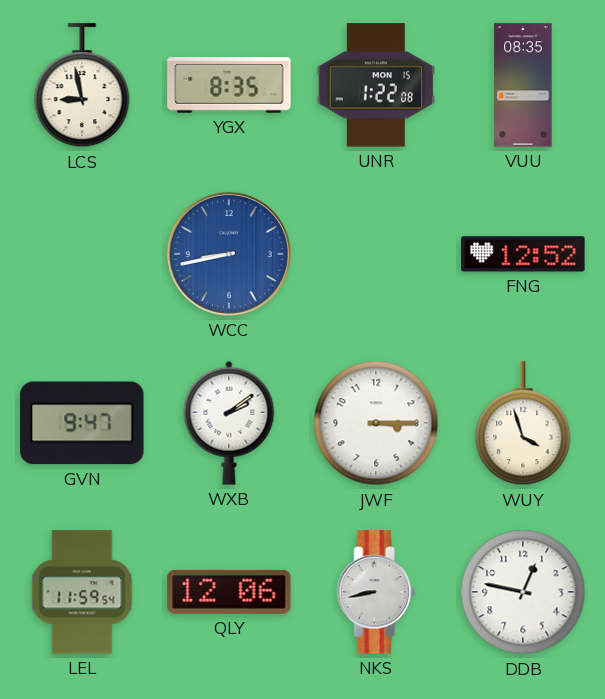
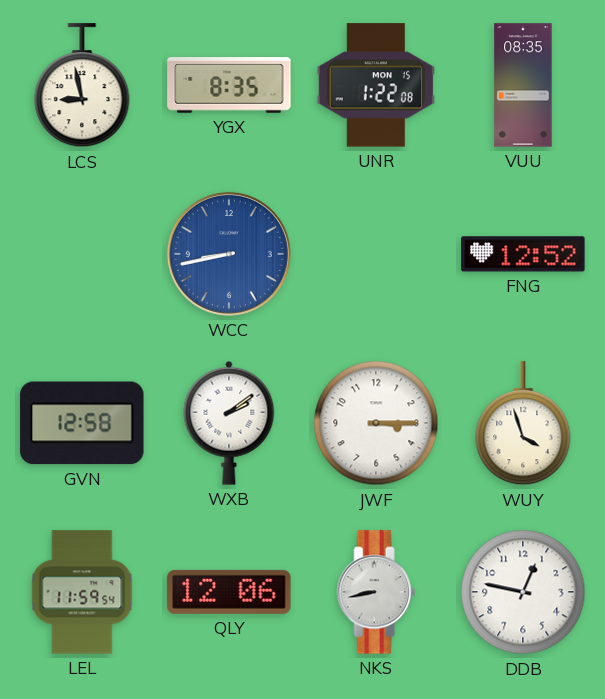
GVN: 9:47 -> 12:58
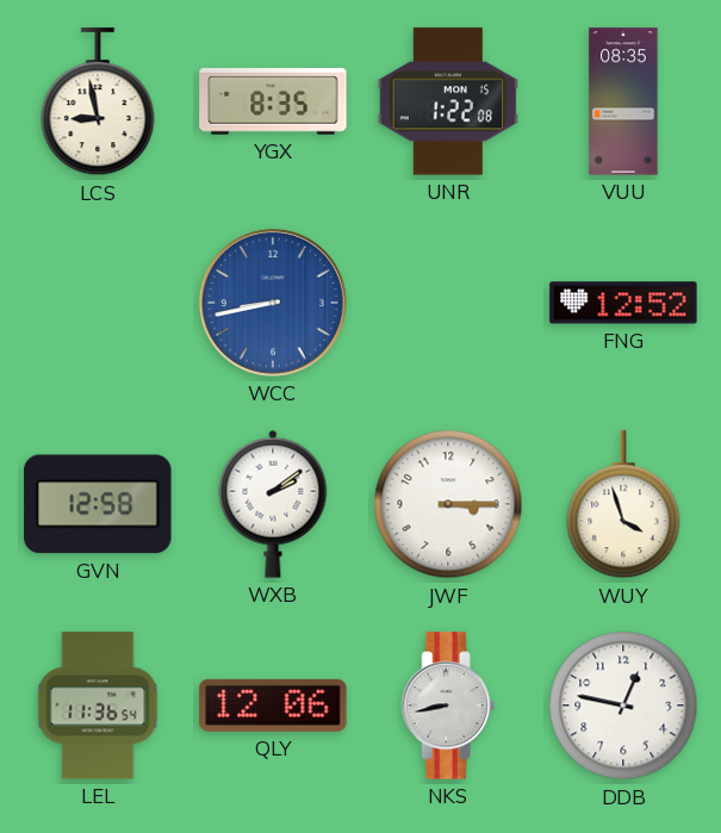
LEL: 11:59 -> 11:36
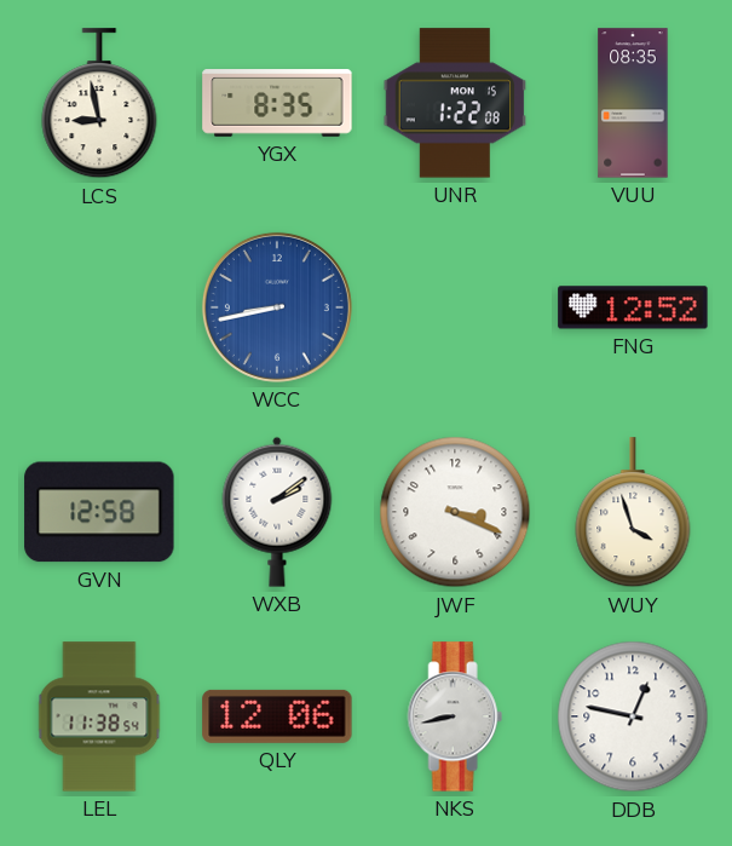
JWF: 3:15 -> 3:19
LEL: 11:36 -> 11:38
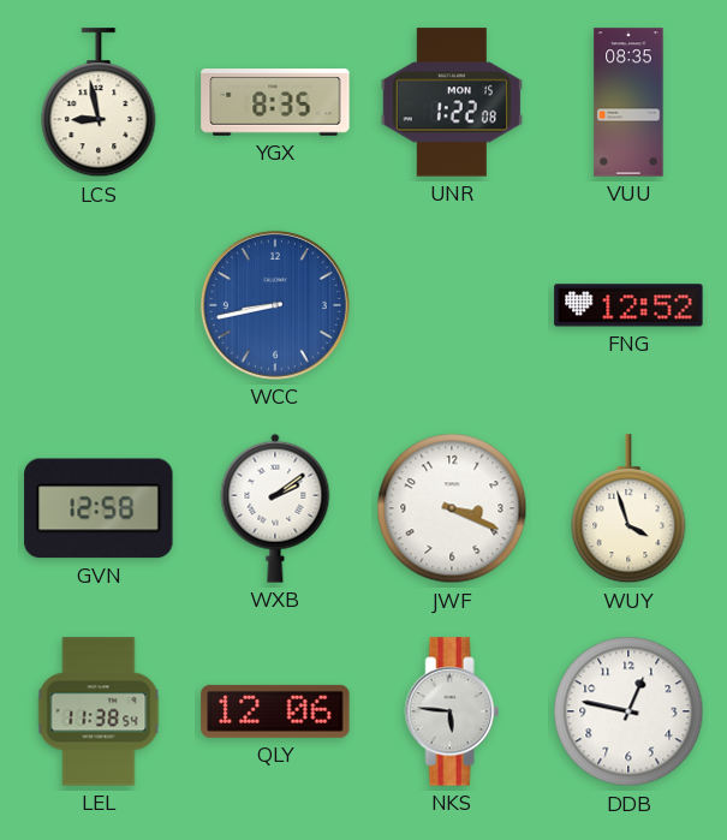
NKS: 8:43 -> 5:46
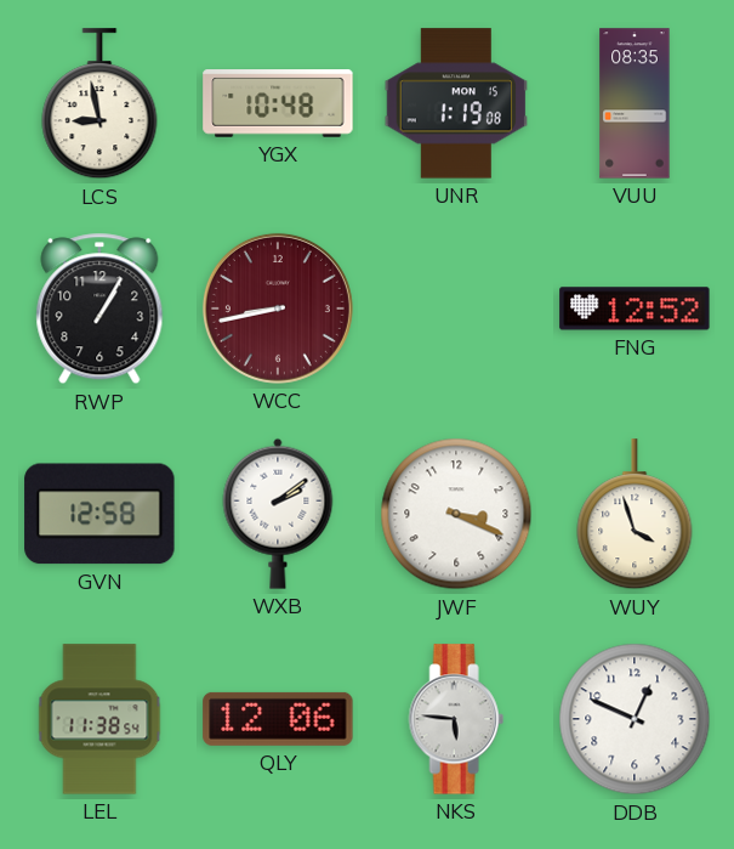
YGX: 8:35 -> 10:48
UNR: 1:22 -> 1:19
RWP: none -> 1:05
WCC dial: blue -> burgundy
DDB: 12:47 -> 12:49
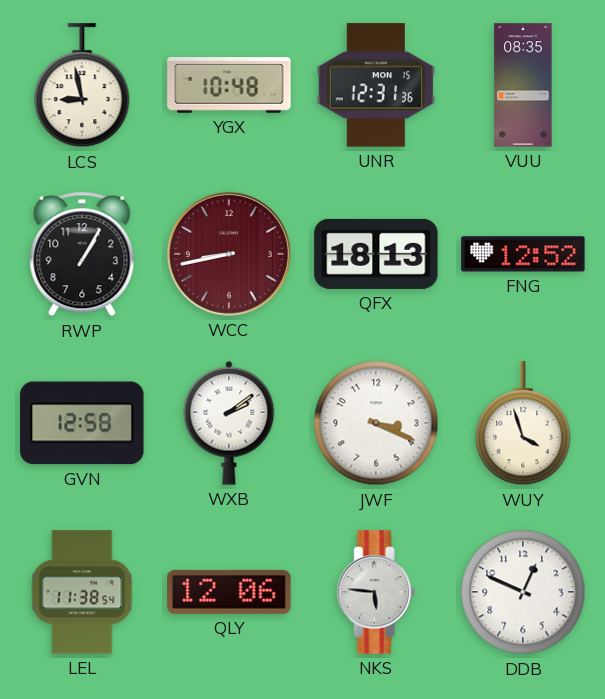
UNR: 1:19 -> 12:31
QFX: none -> 18:13
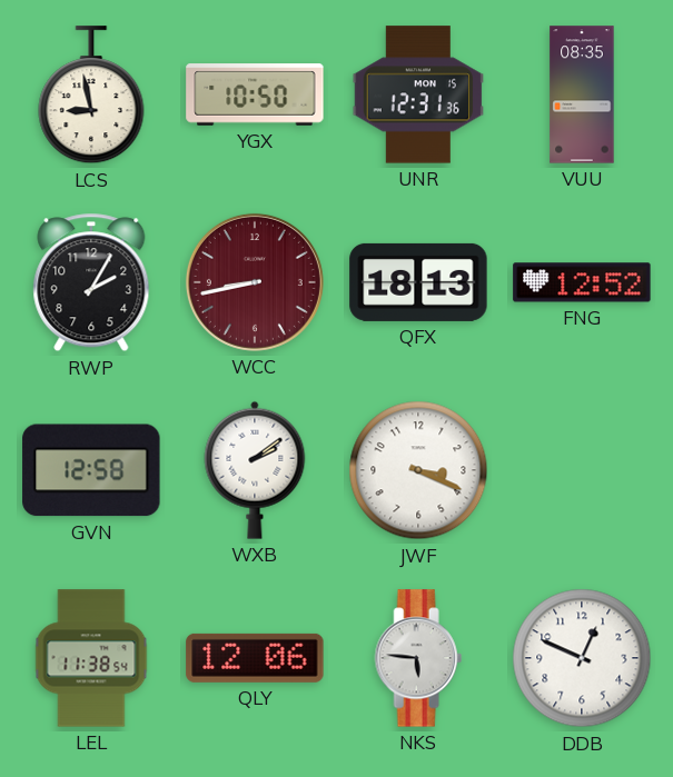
YGX: 10:48 -> 10:50
RWP: 1:05 -> 2:05
WUY: 3:57 -> none
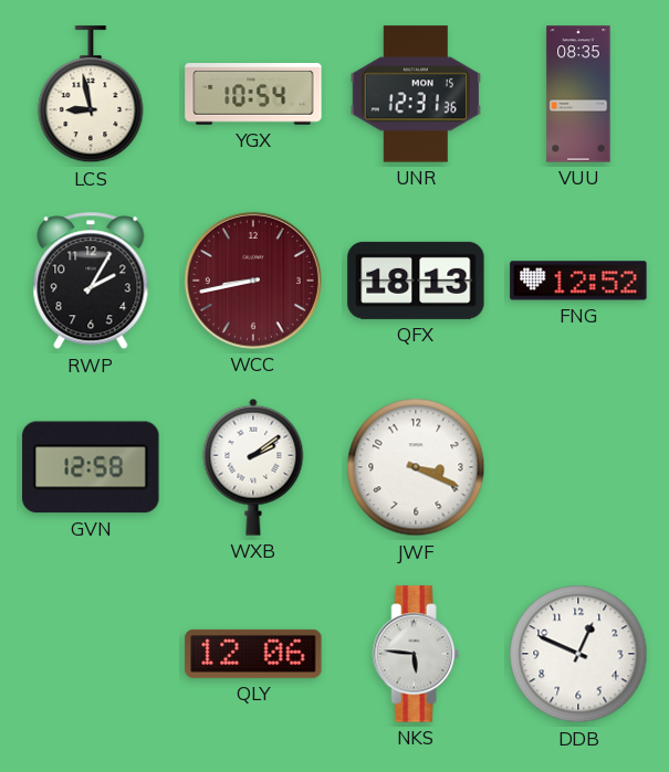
YGX: 10:50 -> 10:54
LEL: 11:38 -> none
